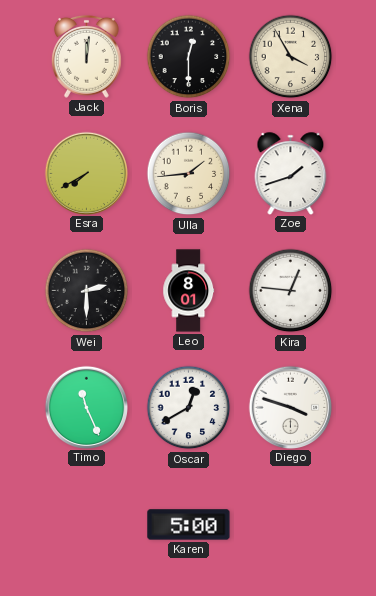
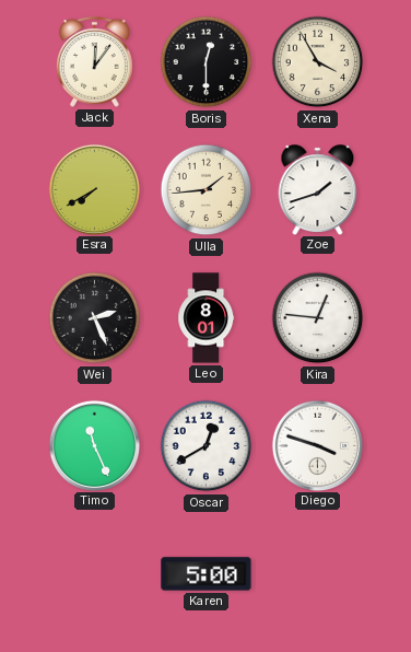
Jack: 12:01 -> 12:06
Wei: 2:30 -> 2:26
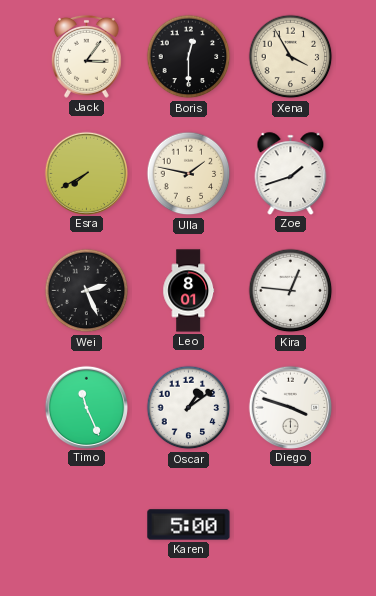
Jack: 12:06 -> 3:06
Ulla: 1:44 -> 1:47
Oscar: 12:40 -> 1:09
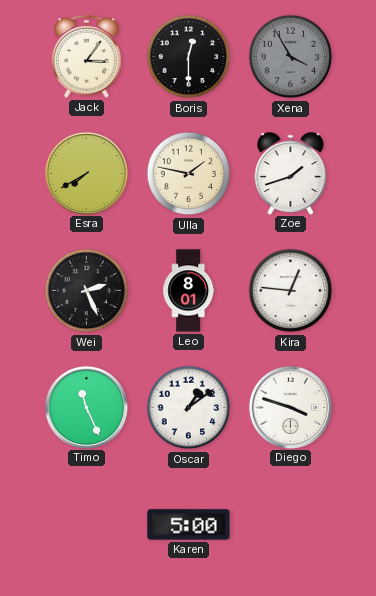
Xena dial: cream -> grey
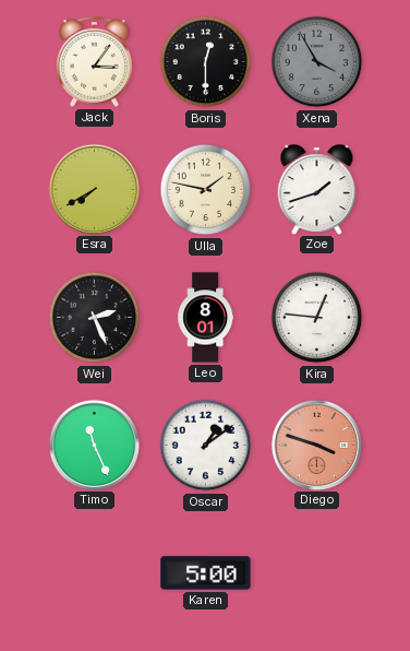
Diego dial: white -> salmon
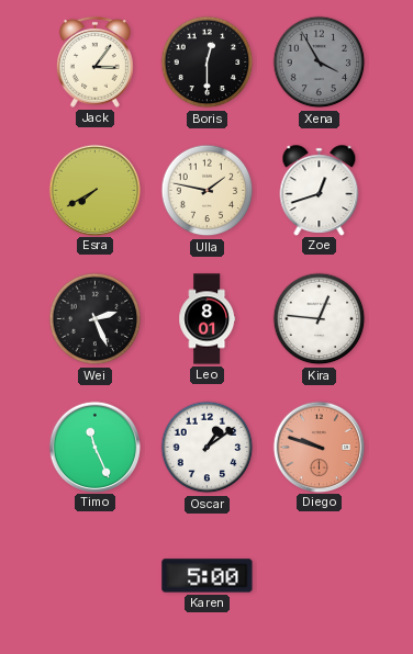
Zoe: 1:42 -> 12:42
Diego: 3:48 -> 9:48
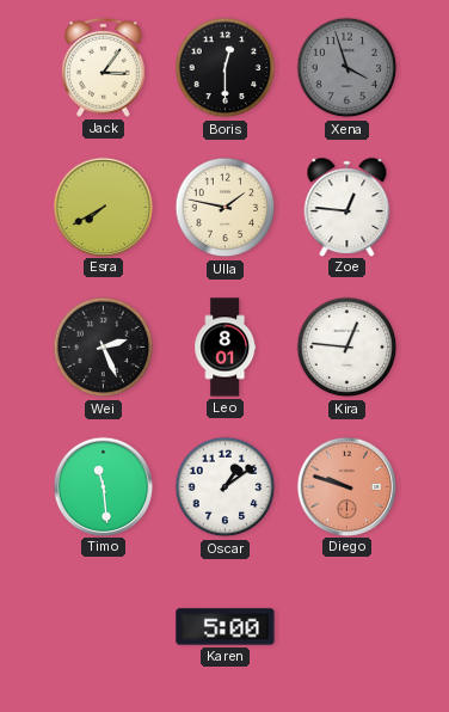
Xena: 3:55 -> 3:57
Zoe: 12:42 -> 12:46
Timo: 11:26 -> 11:29
